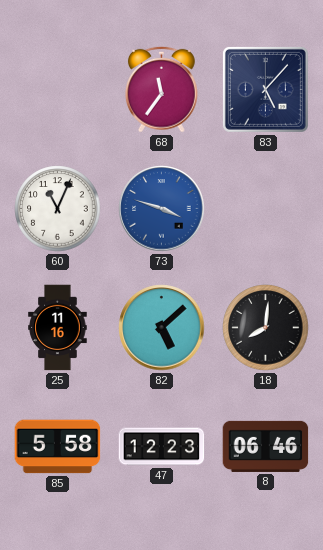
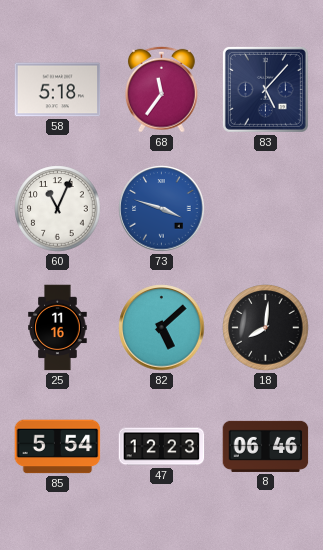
58: none -> 5:18
85: 5:58 -> 5:54
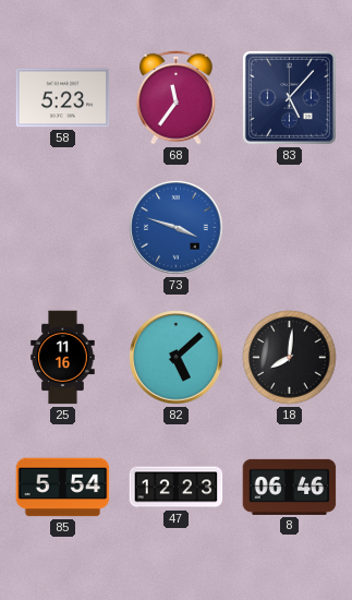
58: 5:18 -> 5:23
60: 11:04 -> none
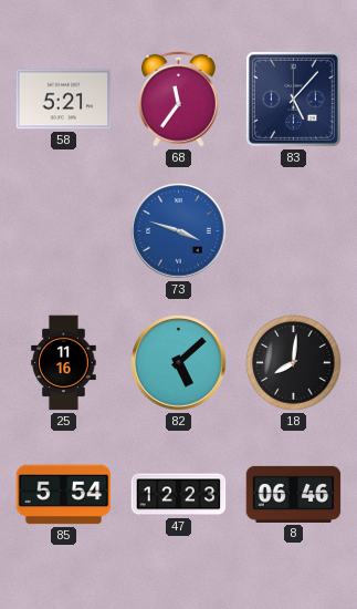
58: 5:23 -> 5:21
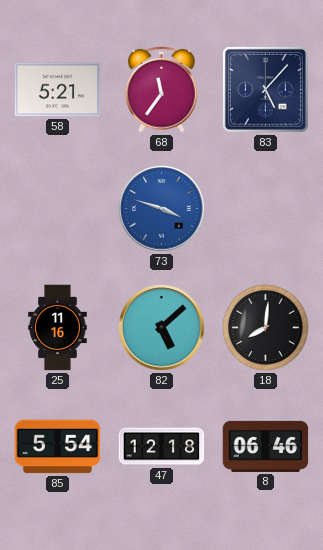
47: 12:23 -> 12:18
